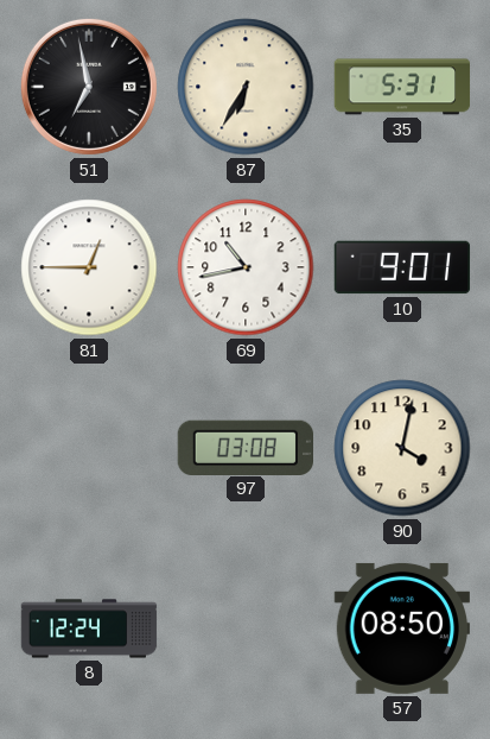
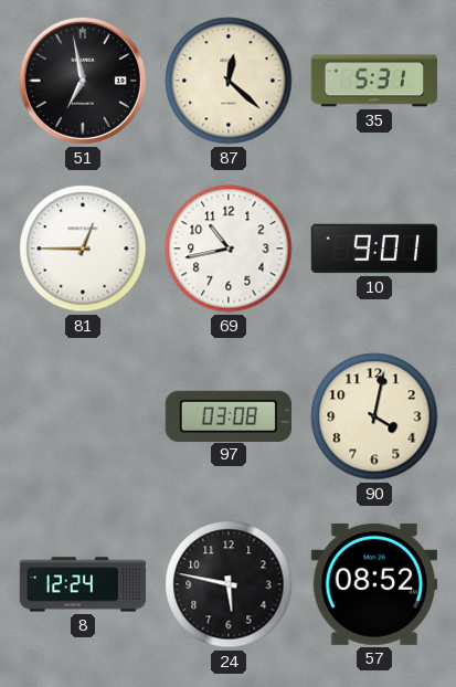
87: 6:35 -> 12:22
24: none -> 5:47
57: 08:50 -> 08:52
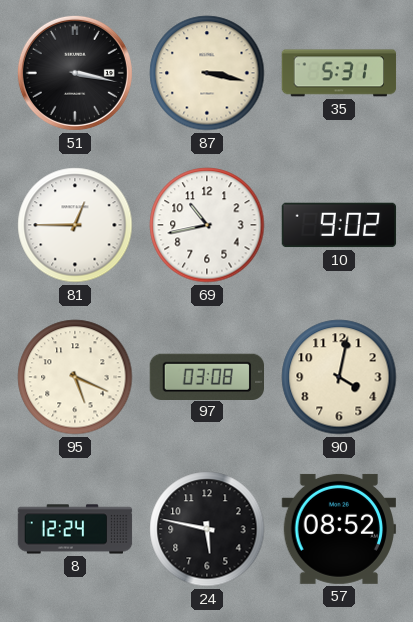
51: 6:58 -> 3:17
87: 12:22 -> 3:17
10: 9:01 -> 9:02
95: none -> 5:19
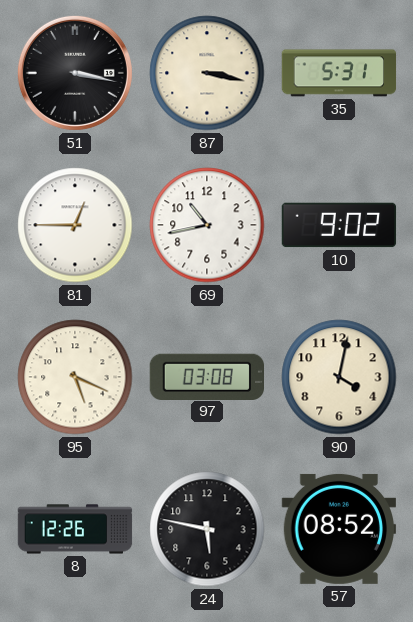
8: 12:24 -> 12:26
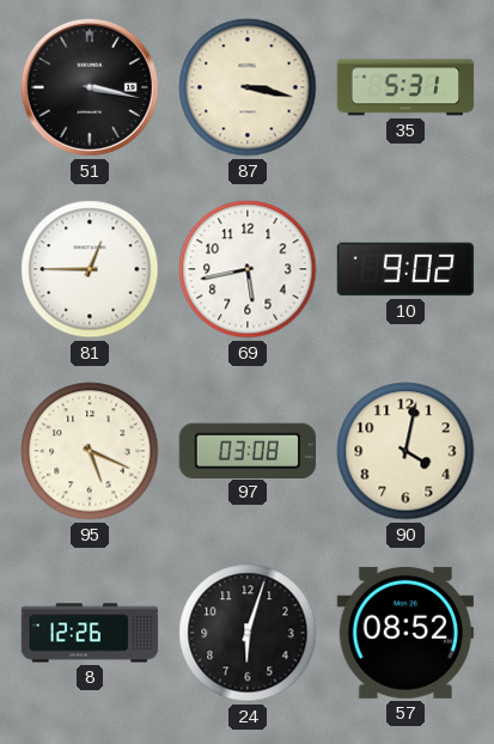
69: 10:43 -> 5:43
24: 5:47 -> 6:03
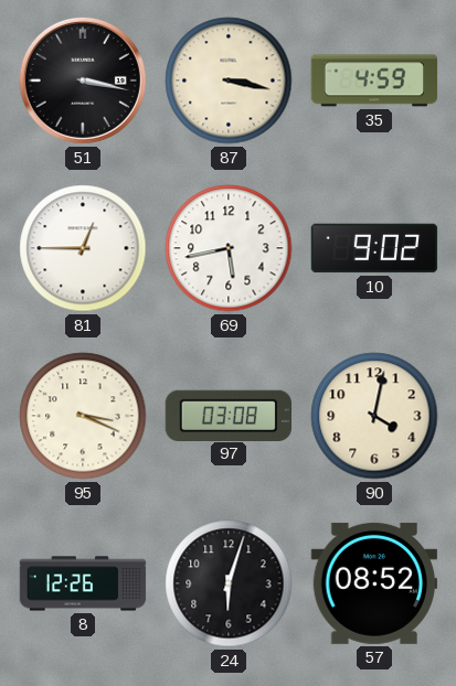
35: 5:31 -> 4:59
95: 5:19 -> 3:19
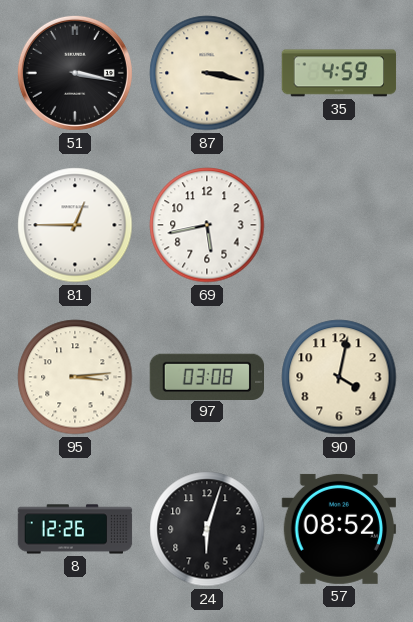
10: 9:02 -> none
95: 3:19 -> 3:14
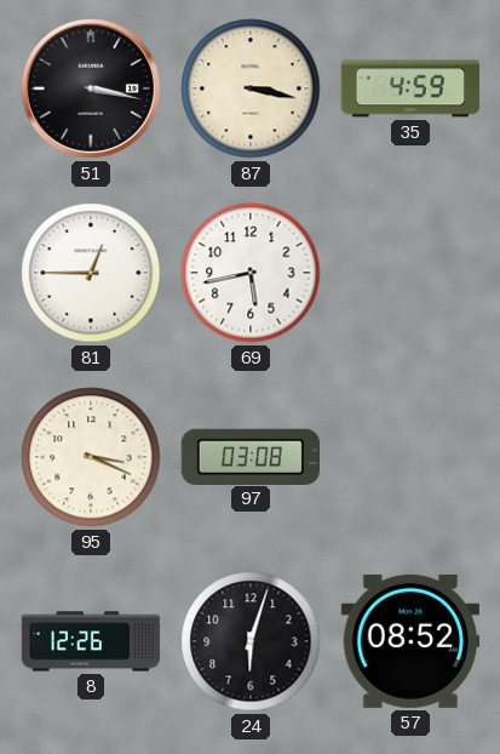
95: 3:14 -> 3:19
90: 4:02 -> none
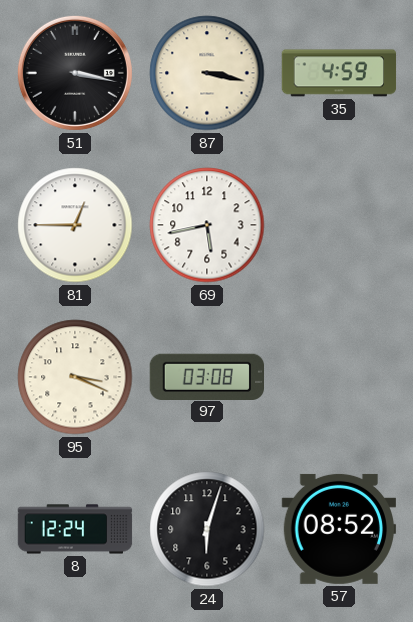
8: 12:26 -> 12:24
